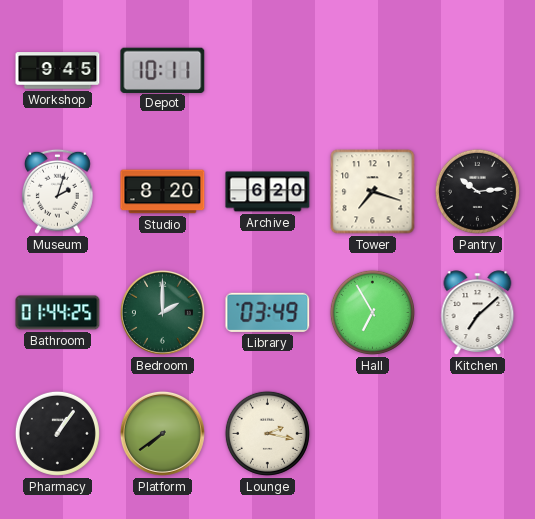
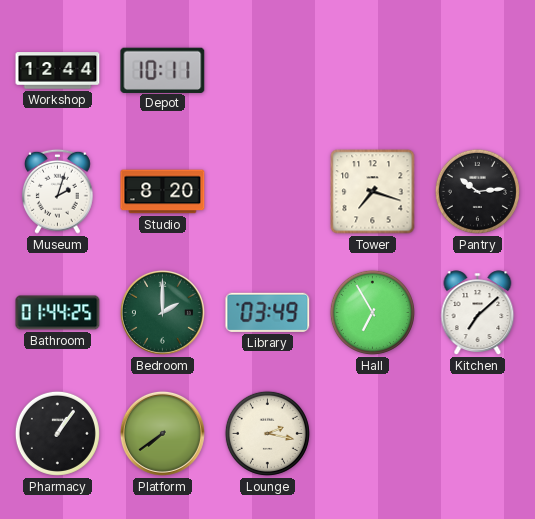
Workshop: 9:45 -> 12:44
Archive: 6:20 -> none
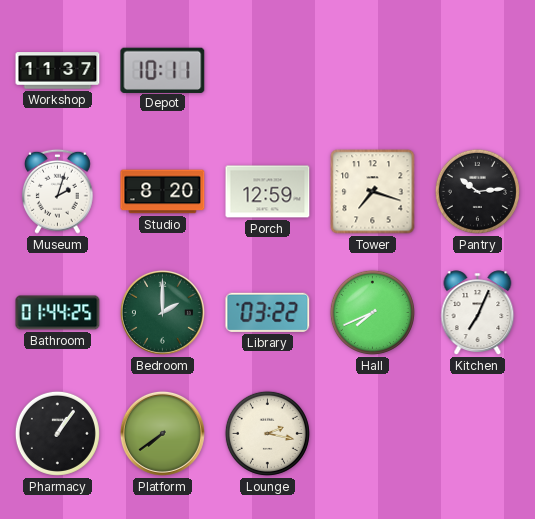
Workshop: 12:44 -> 11:37
Porch: none -> 12:59
Library: 03:49 -> 03:22
Hall: 6:55 -> 7:41
Kitchen: 7:08 -> 7:04
